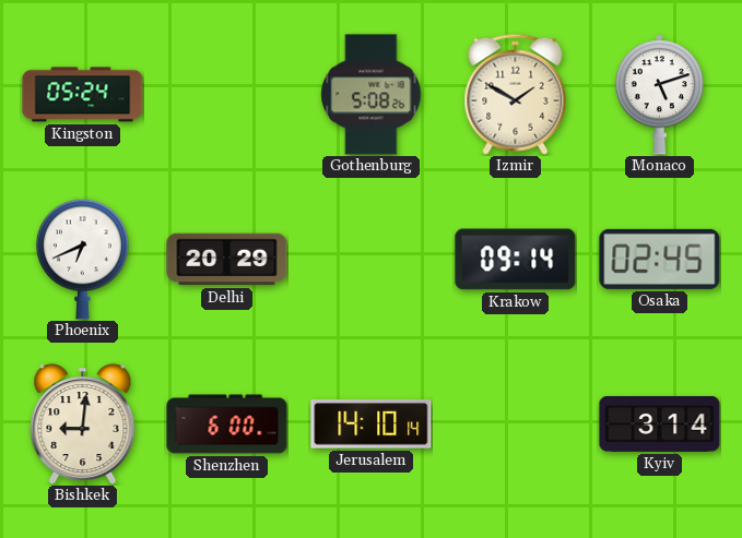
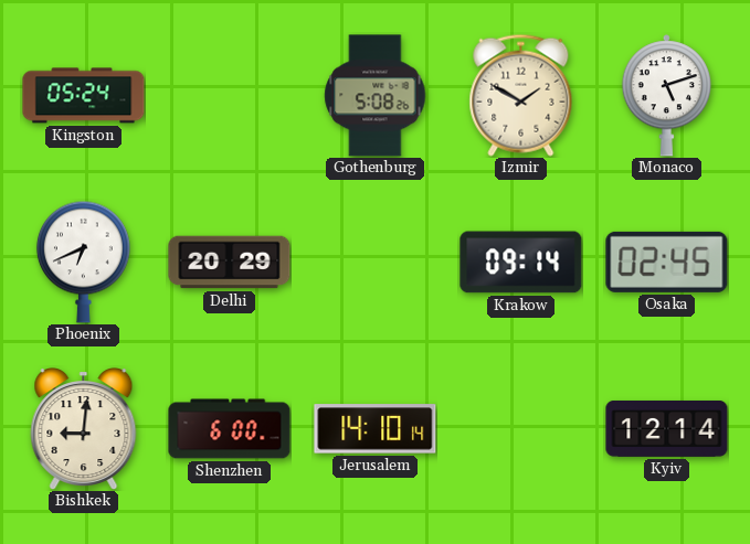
Kyiv: 3:14 -> 12:14
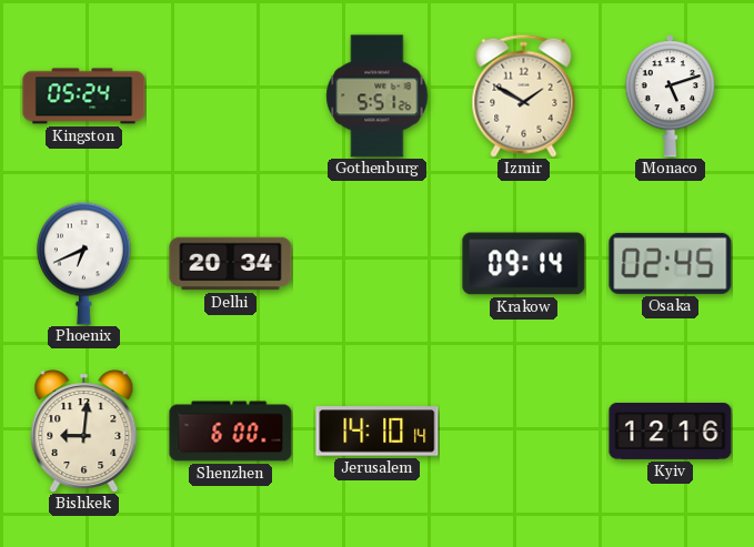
Gothenburg: 5:08 -> 5:51
Delhi: 20:29 -> 20:34
Kyiv: 12:14 -> 12:16
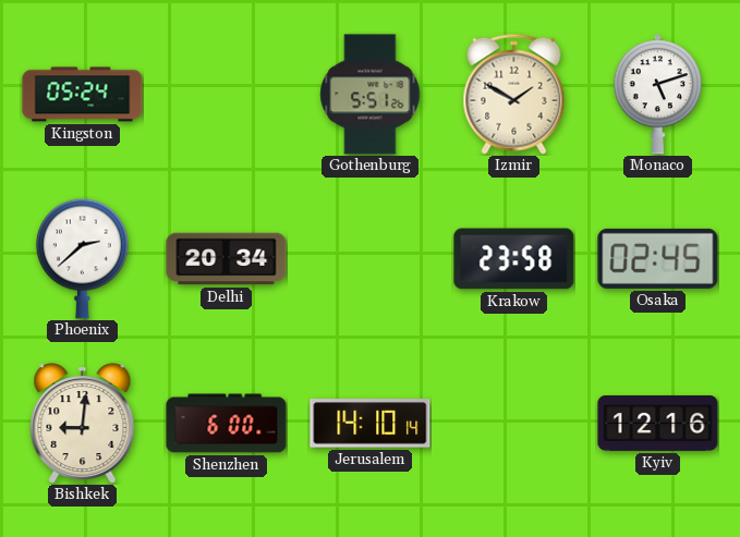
Phoenix: 6:41 -> 2:38
Krakow: 09:14 -> 23:58
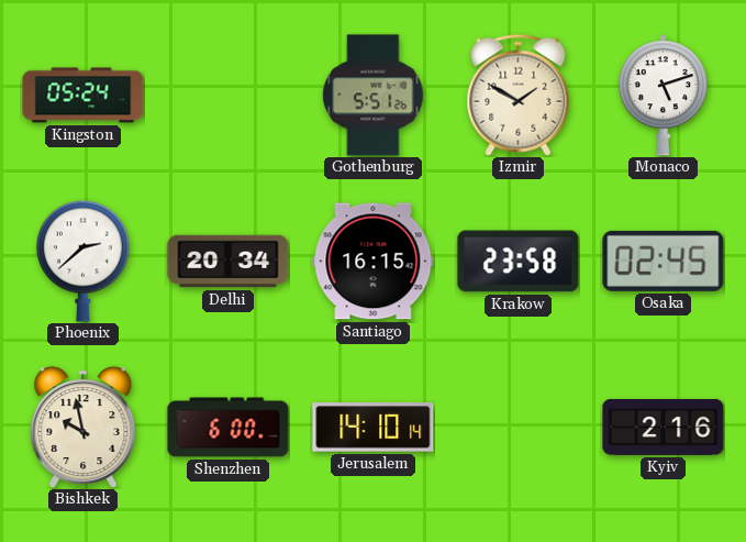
Santiago: none -> 16:15
Bishkek: 9:01 -> 9:58
Kyiv: 12:16 -> 2:16
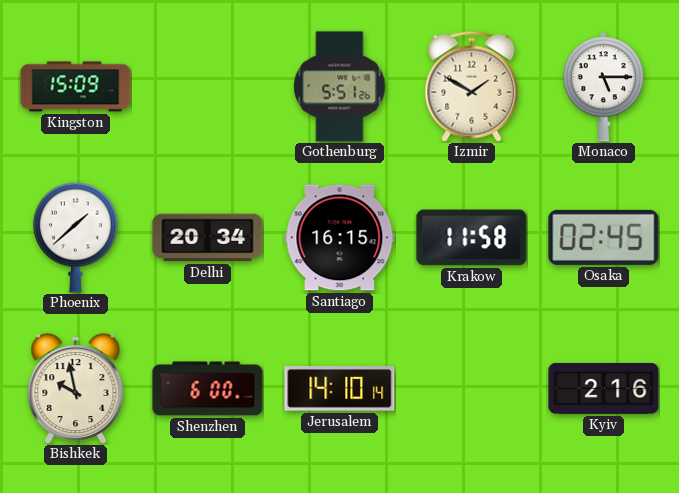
Kingston: 05:24 -> 15:09
Monaco: 5:12 -> 5:15
Phoenix: 2:38 -> 1:38
Krakow: 23:58 -> 11:58
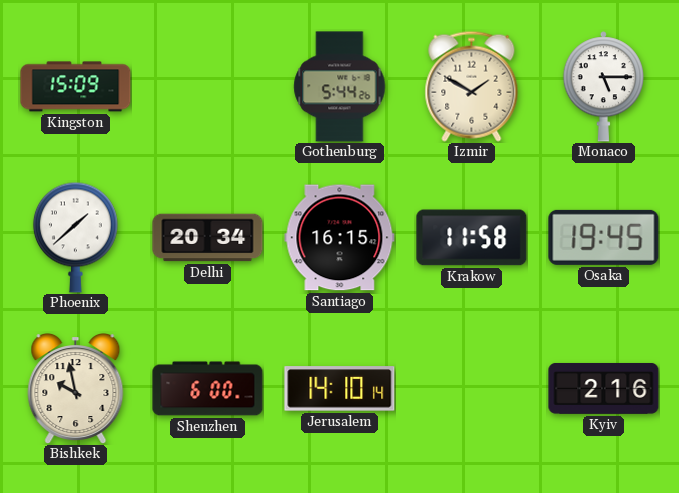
Gothenburg: 5:51 -> 5:44
Osaka: 02:45 -> 19:45
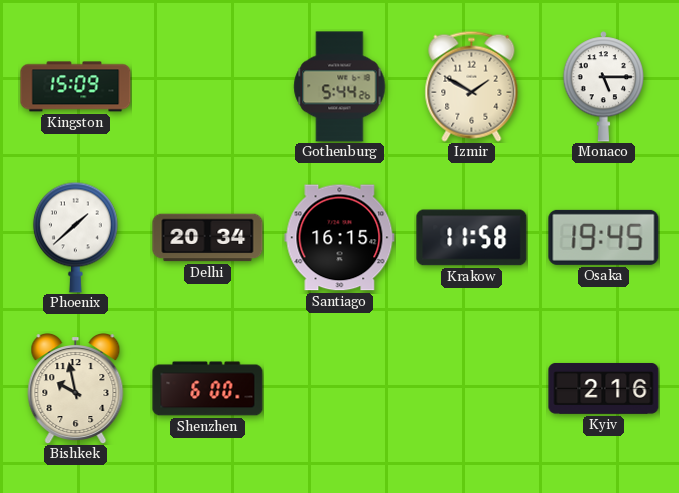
Jerusalem: 14:10 -> none
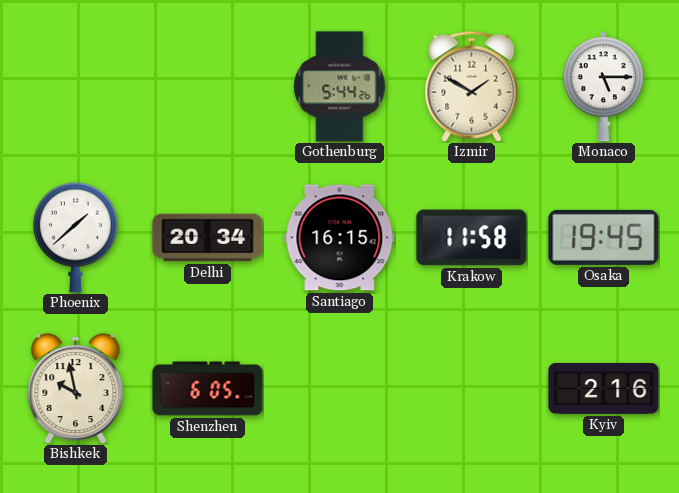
Kingston: 15:09 -> none
Shenzhen: 6:00 -> 6:05
